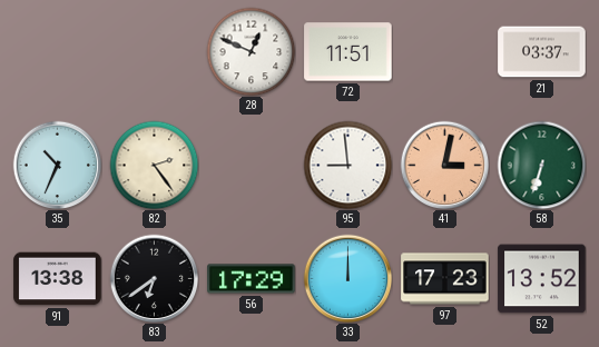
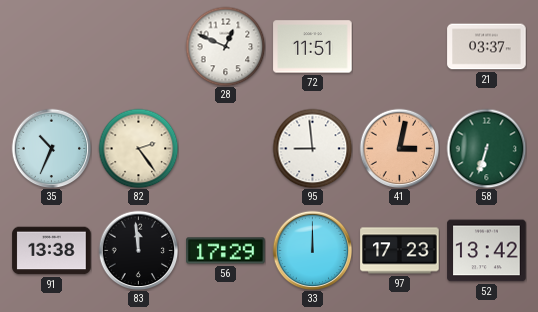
83: 6:39 -> 11:59
52: 13:52 -> 13:42
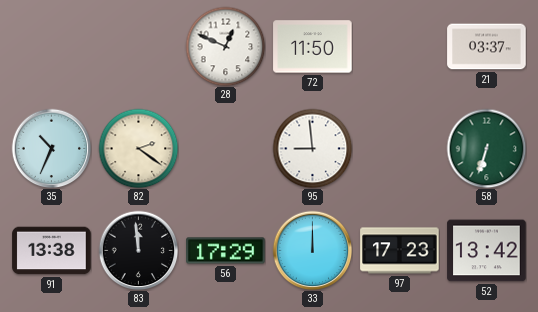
72: 11:51 -> 11:50
82: 2:24 -> 2:21
41: 3:02 -> none
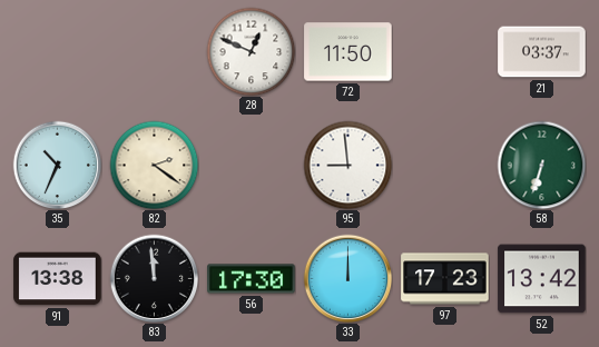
56: 17:29 -> 17:30
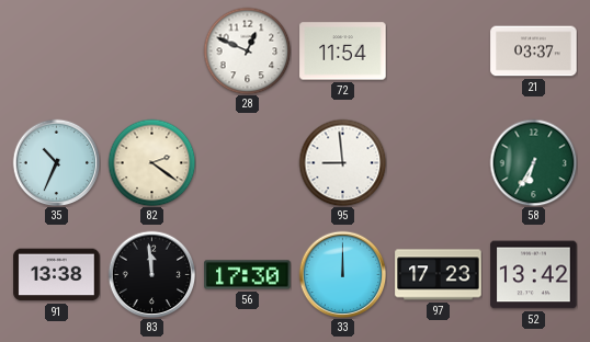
72: 11:50 -> 11:54
58: 6:33 -> 6:35
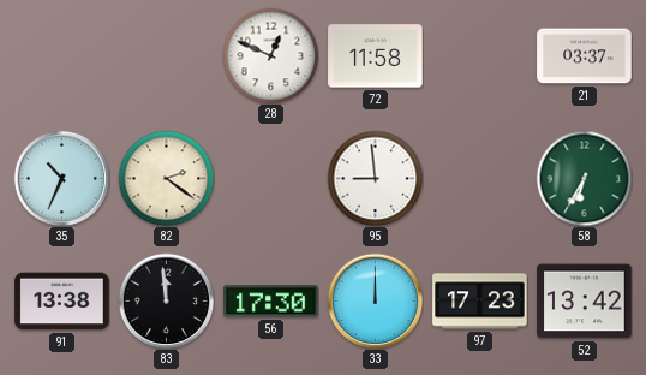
72: 11:54 -> 11:58
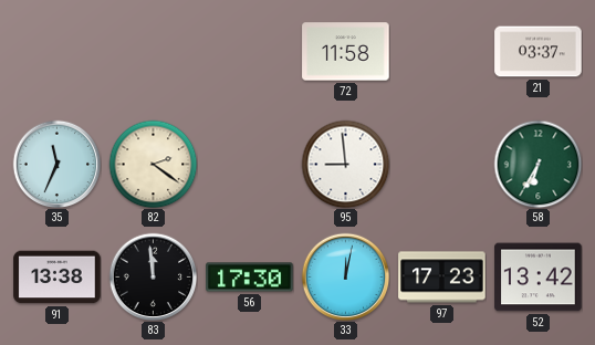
28: 12:49 -> none
35: 10:34 -> 11:34
33: 12:00 -> 12:02
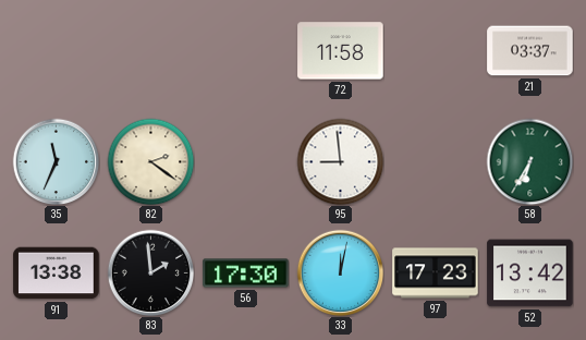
83: 11:59 -> 1:59
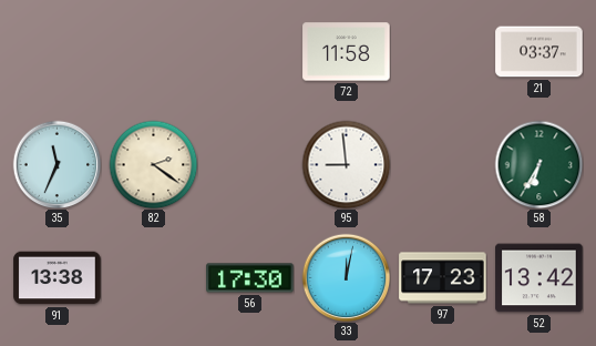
83: 1:59 -> none
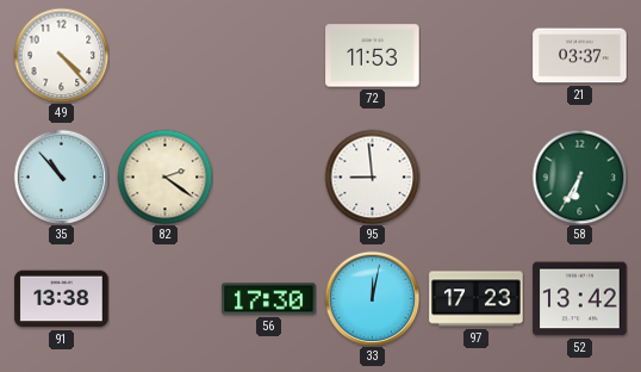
49: none -> 4:23
72: 11:58 -> 11:53
35: 11:34 -> 10:53
